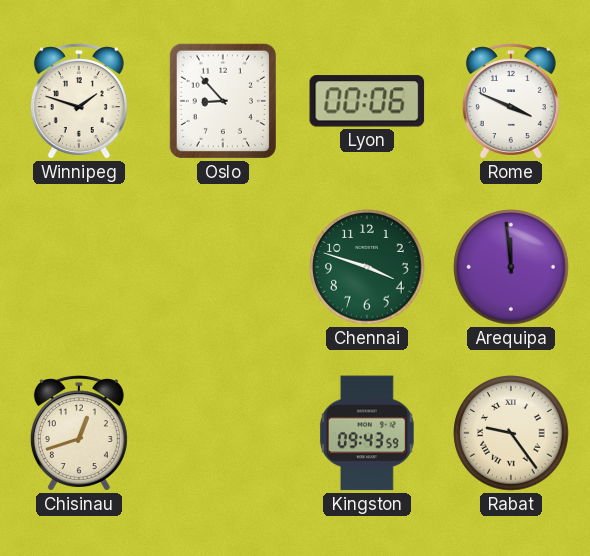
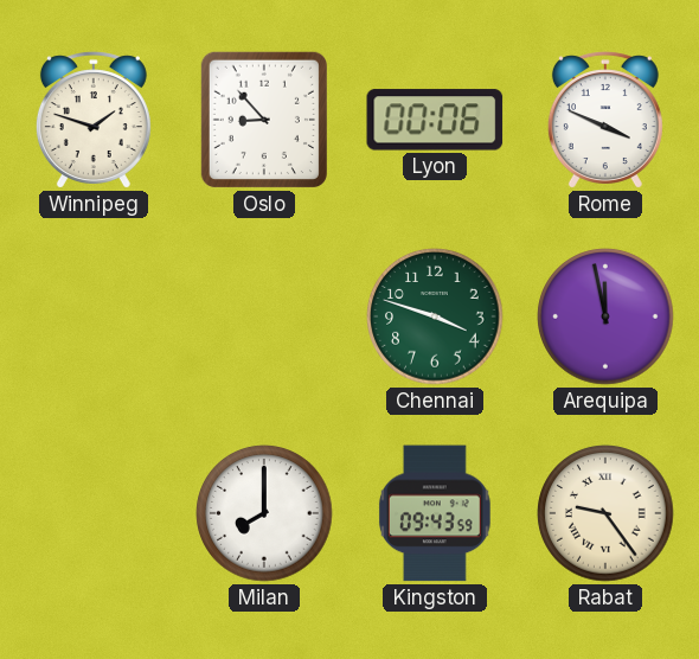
Arequipa: 11:59 -> 11:58
Chisinau: 12:42 -> none
Milan: none -> 8:00
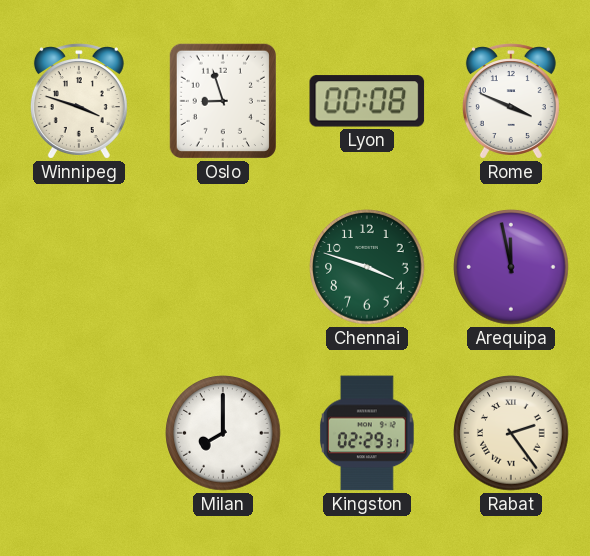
Winnipeg: 1:48 -> 3:48
Oslo: 8:53 -> 8:57
Lyon: 00:06 -> 00:08
Kingston: 09:43 -> 02:29
Rabat: 9:24 -> 2:24
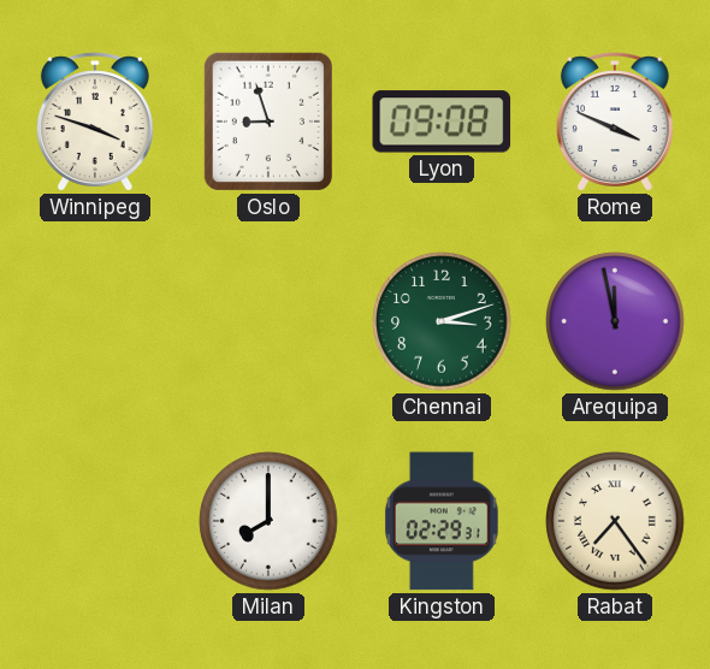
Lyon: 00:08 -> 09:08
Chennai: 3:48 -> 3:12
Rabat: 2:24 -> 7:24
